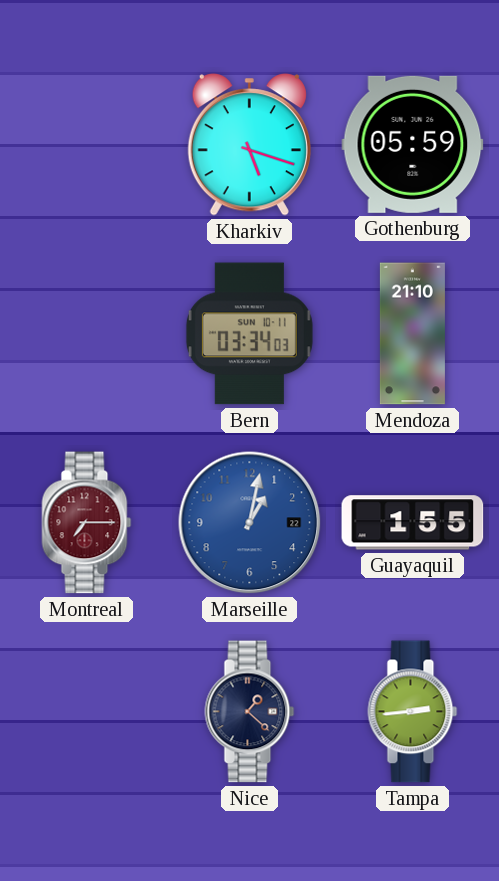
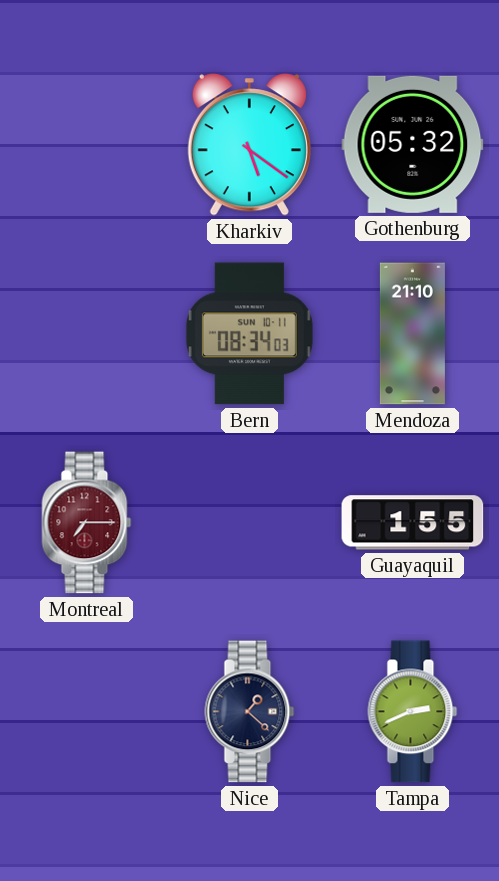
Kharkiv: 5:18 -> 5:21
Gothenburg: 05:59 -> 05:32
Bern: 03:34 -> 08:34
Marseille: 1:02 -> none
Tampa: 2:44 -> 2:41
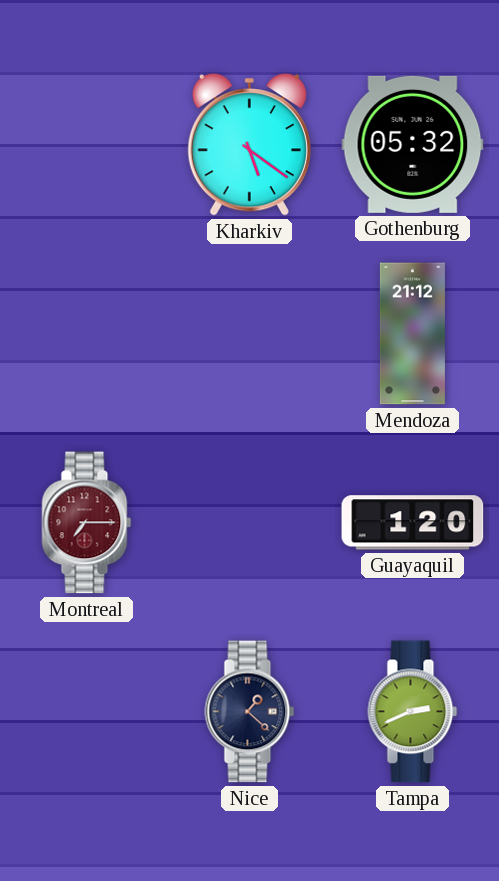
Bern: 08:34 -> none
Mendoza: 21:10 -> 21:12
Guayaquil: 1:55 -> 1:20
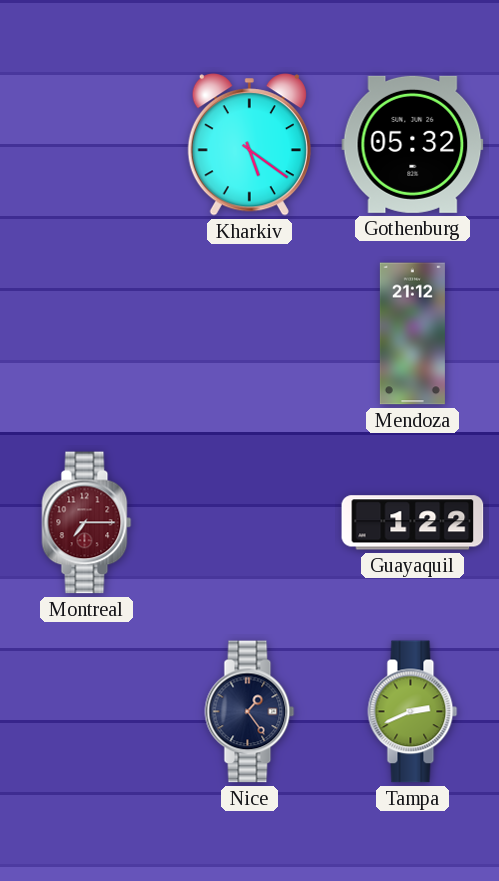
Guayaquil: 1:20 -> 1:22
Nice: 1:22 -> 1:24
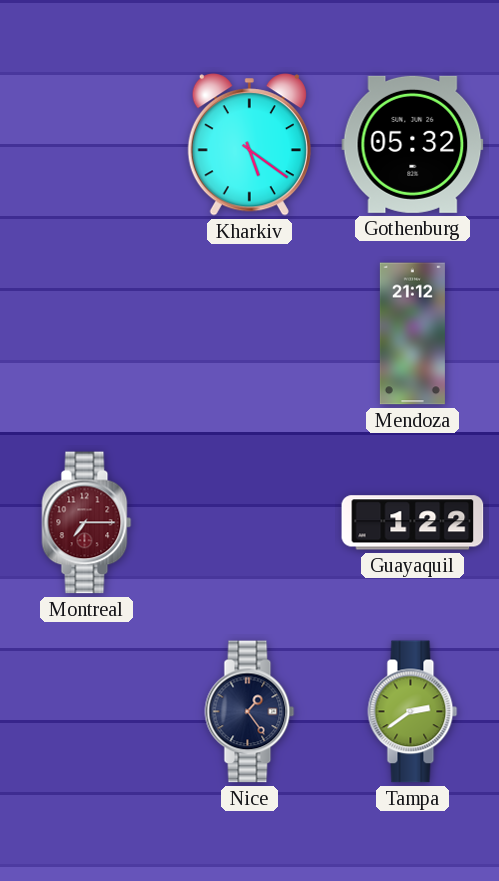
Tampa: 2:41 -> 2:39
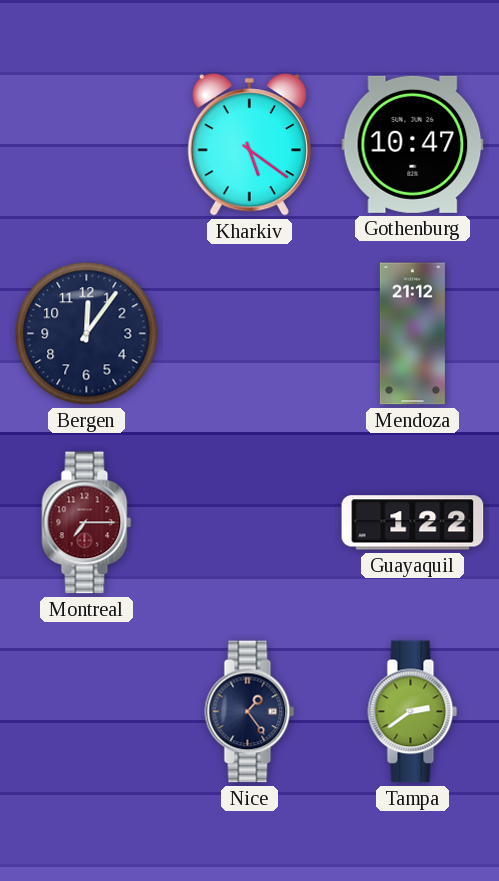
Gothenburg: 05:32 -> 10:47
Bergen: none -> 12:06
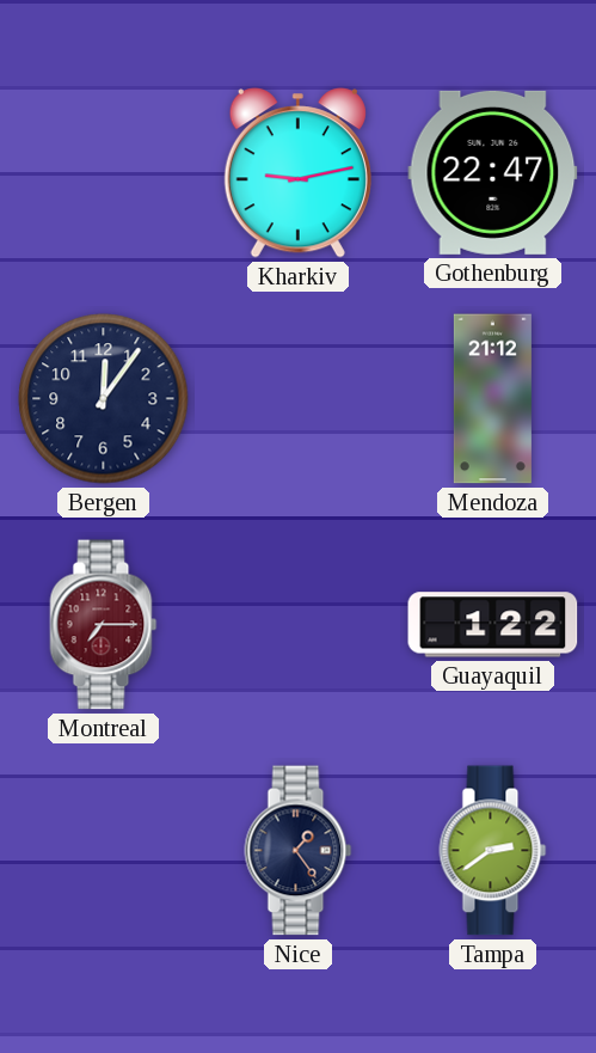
Kharkiv: 5:21 -> 9:13
Gothenburg: 10:47 -> 22:47
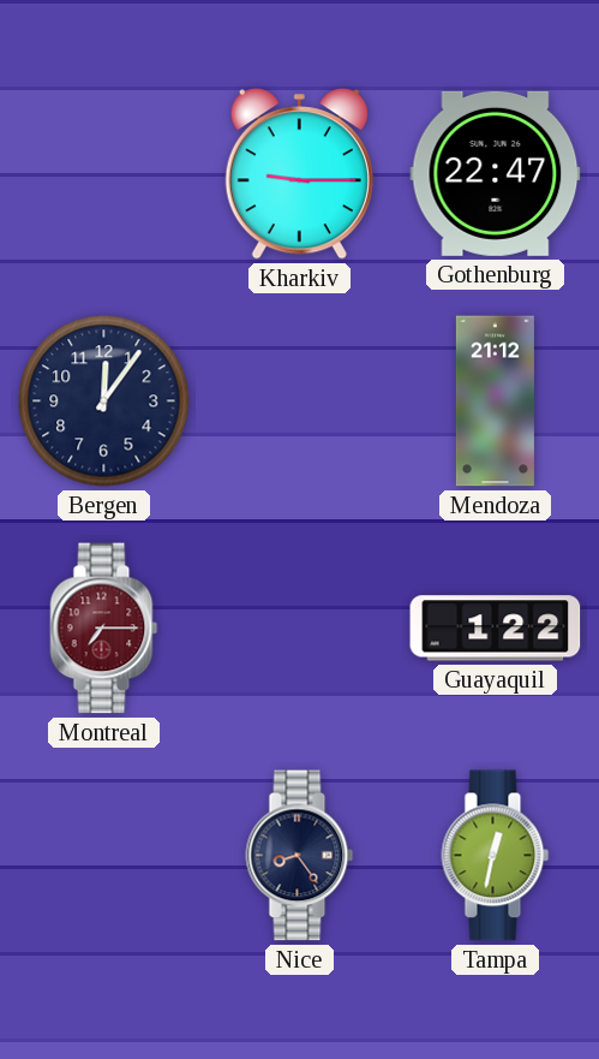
Kharkiv: 9:13 -> 9:15
Nice: 1:24 -> 8:24
Tampa: 2:39 -> 12:32
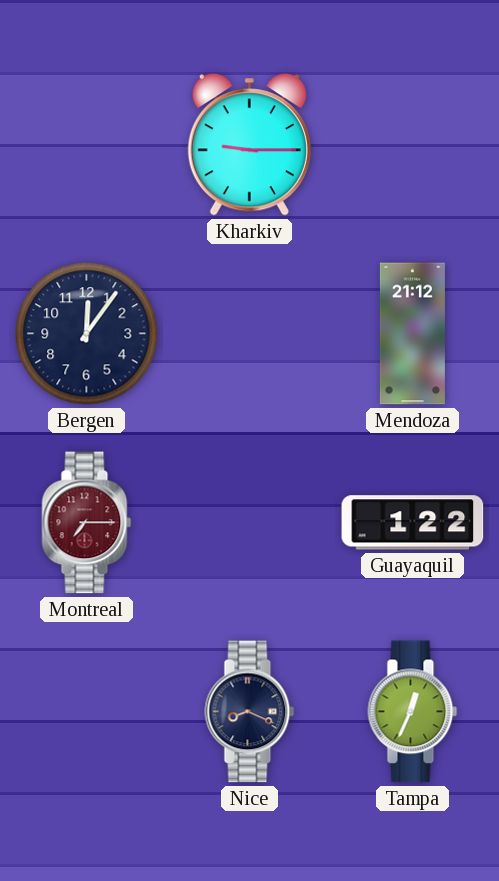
Gothenburg: 22:47 -> none
Nice: 8:24 -> 8:19
Tampa: 12:32 -> 12:34
